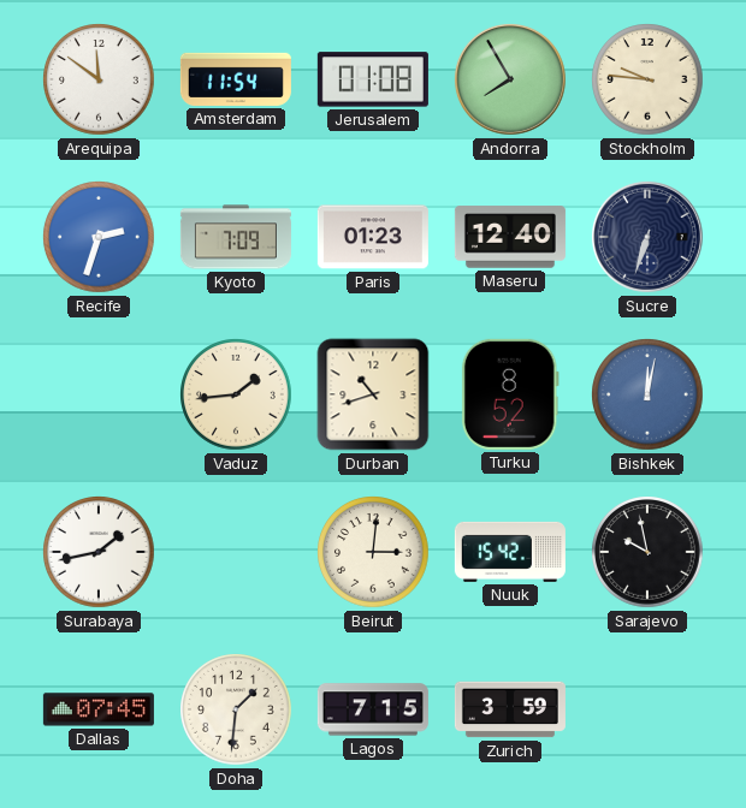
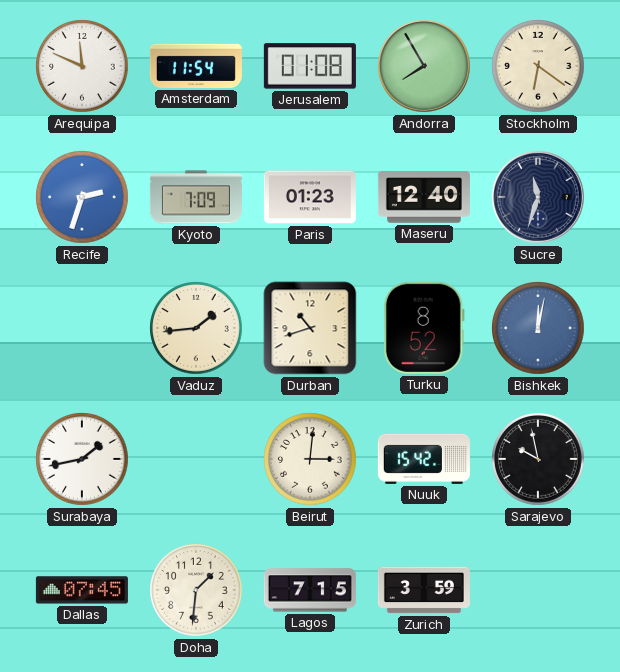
Arequipa: 11:51 -> 11:49
Stockholm: 9:46 -> 6:21
Sucre: 6:33 -> 11:33
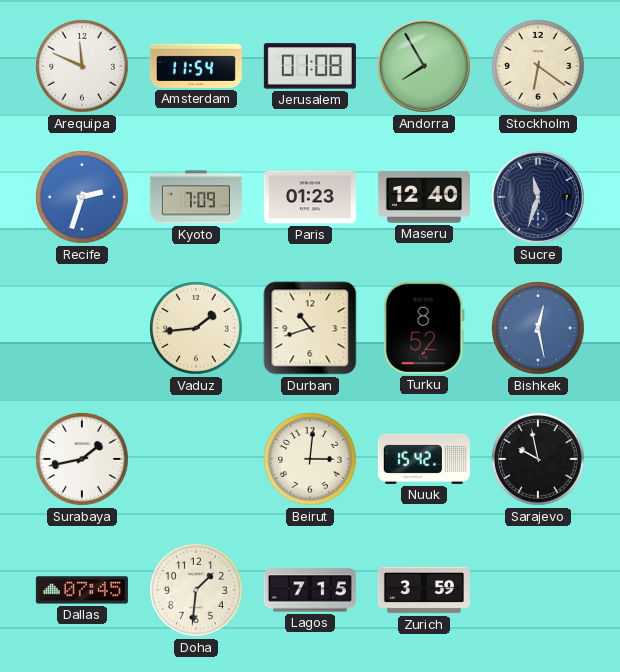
Bishkek: 12:02 -> 12:28
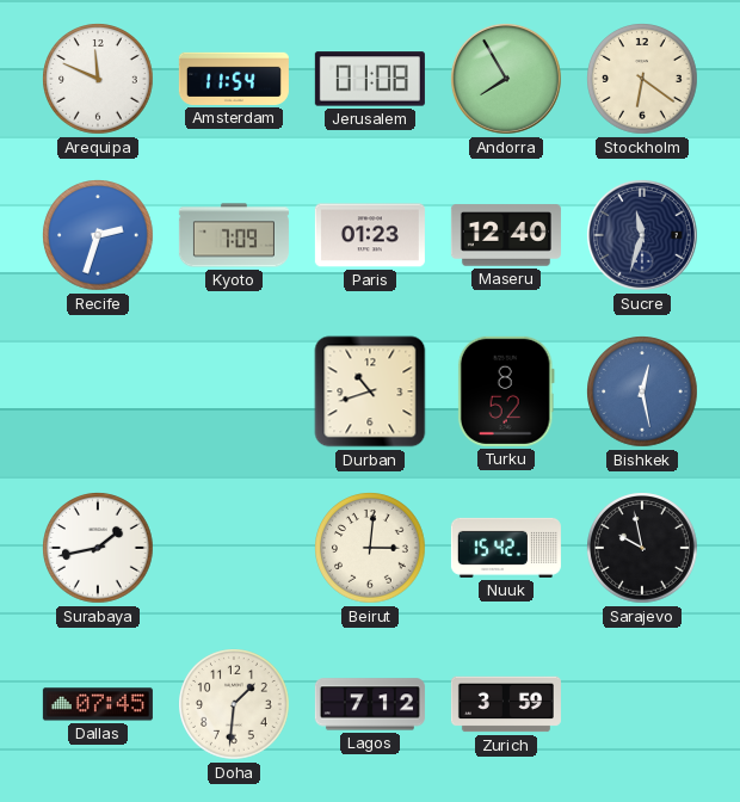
Vaduz: 1:44 -> none
Lagos: 7:15 -> 7:12
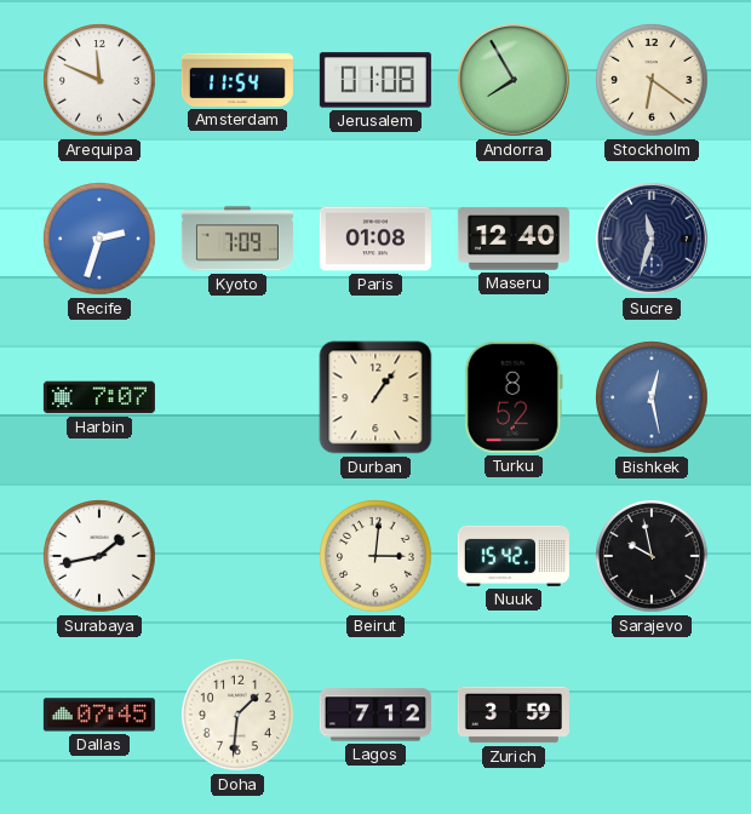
Paris: 01:23 -> 01:08
Harbin: none -> 7:07
Durban: 10:42 -> 1:06
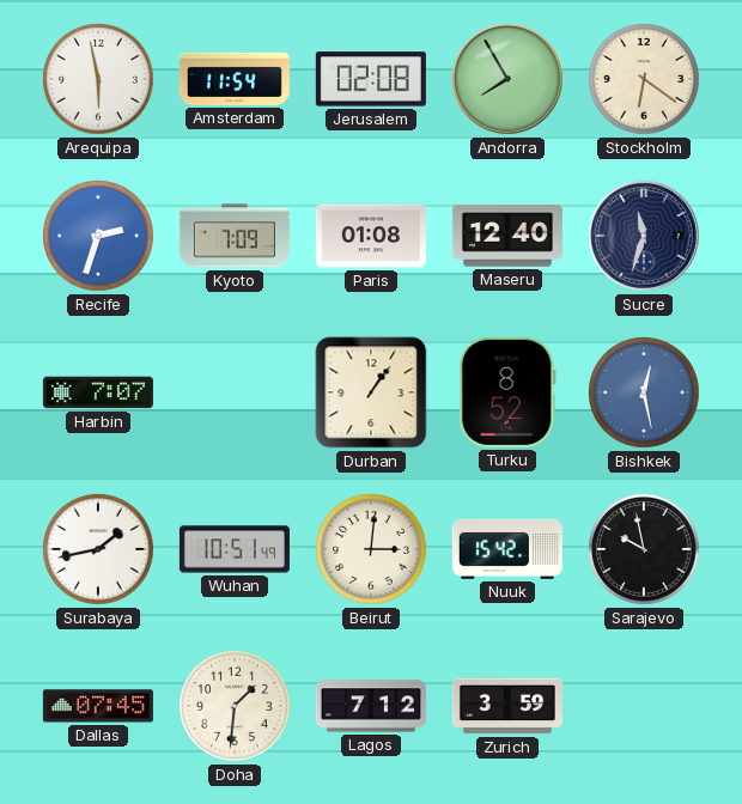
Arequipa: 11:49 -> 5:58
Jerusalem: 01:08 -> 02:08
Wuhan: none -> 10:51
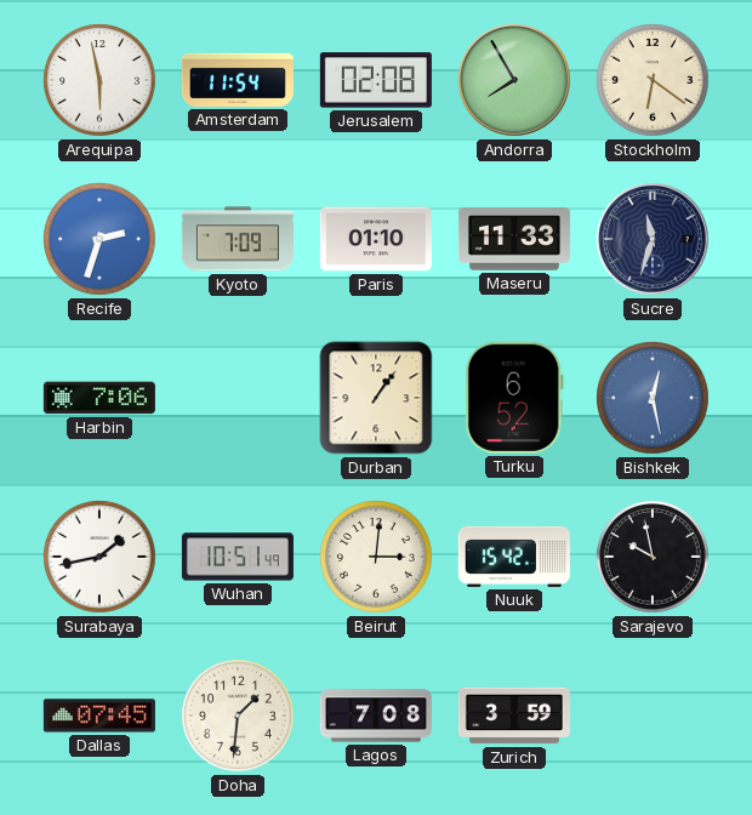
Paris: 01:08 -> 01:10
Maseru: 12:40 -> 11:33
Harbin: 7:07 -> 7:06
Turku: 8:52 -> 6:52
Lagos: 7:12 -> 7:08
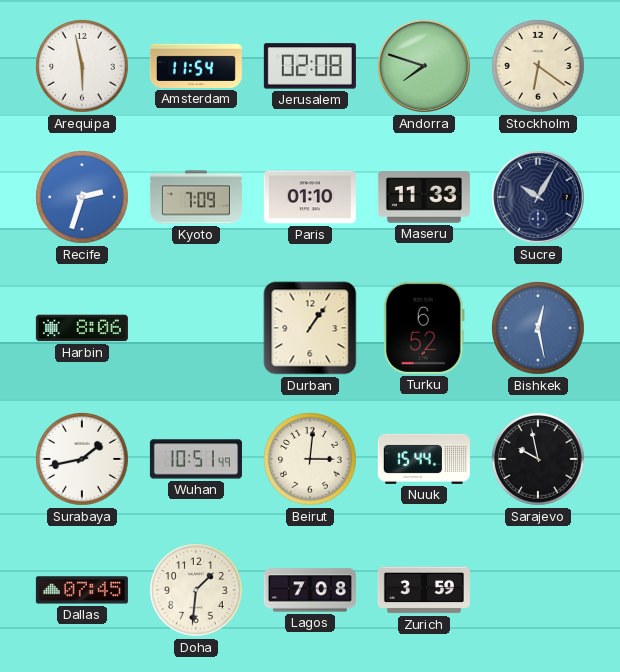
Andorra: 7:55 -> 7:48
Sucre: 11:33 -> 10:05
Harbin: 7:06 -> 8:06
Nuuk: 15:42 -> 15:44
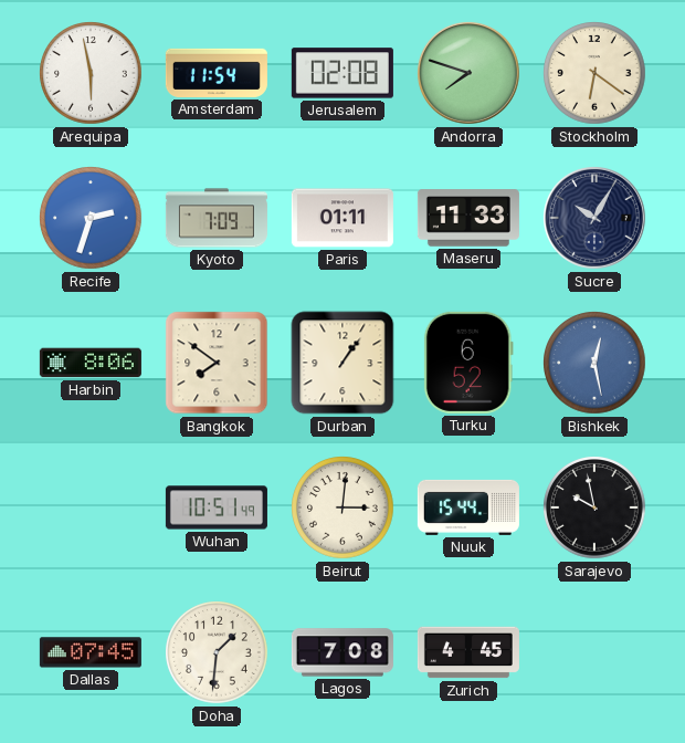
Paris: 01:10 -> 01:11
Bangkok: none -> 7:51
Surabaya: 1:43 -> none
Zurich: 3:59 -> 4:45
